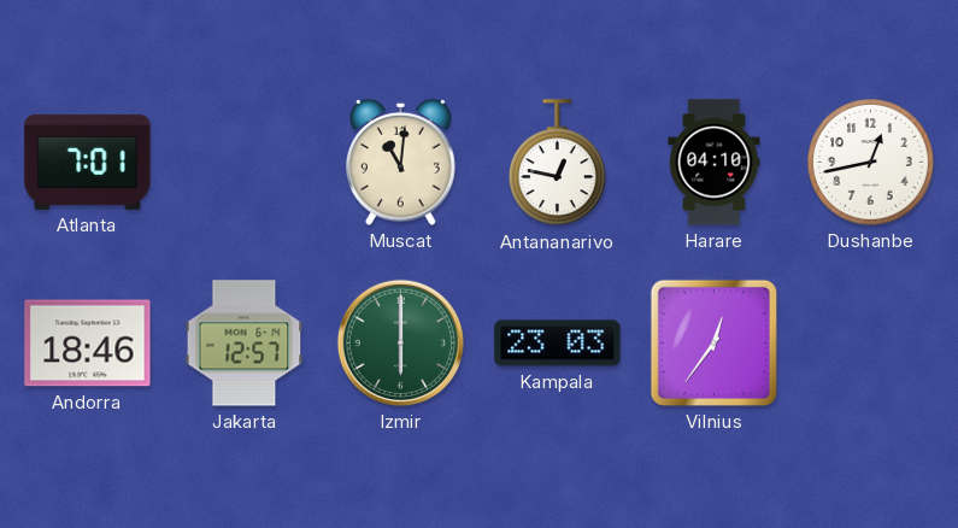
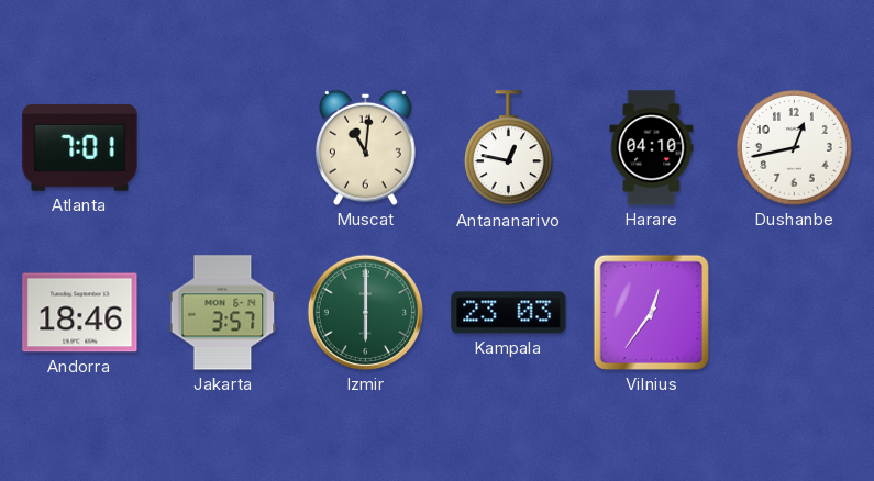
Jakarta: 12:57 -> 3:57
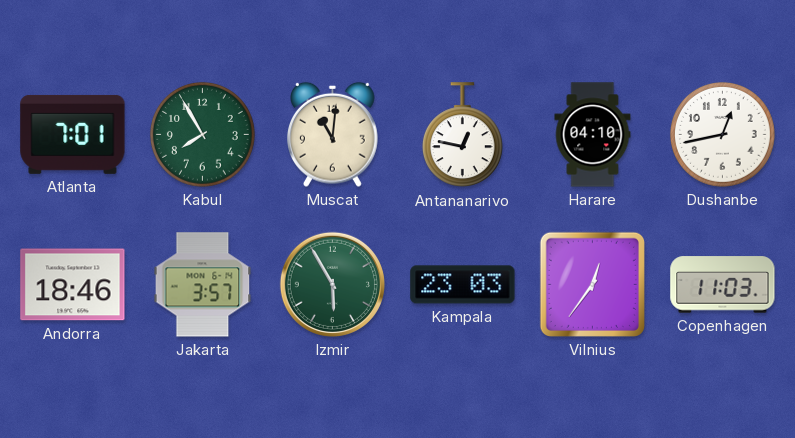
Kabul: none -> 7:55
Izmir: 6:00 -> 5:55
Copenhagen: none -> 11:03
